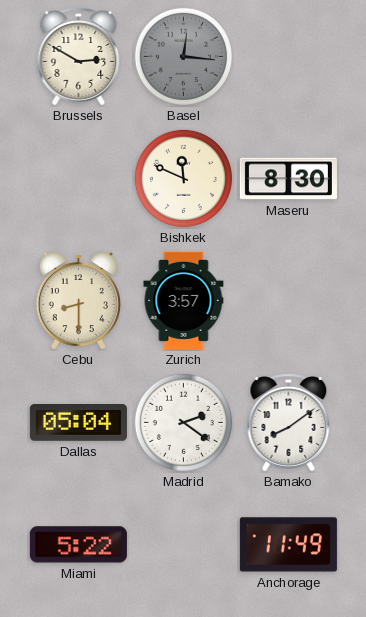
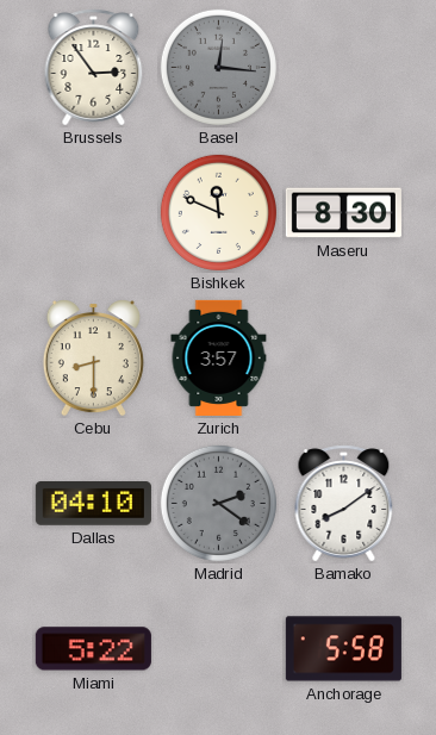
Brussels: 2:50 -> 2:54
Dallas: 05:04 -> 04:10
Madrid dial: white -> grey
Anchorage: 11:49 -> 5:58
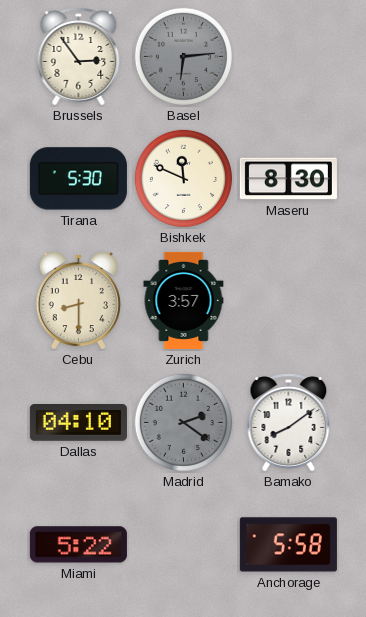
Basel: 12:16 -> 6:14
Tirana: none -> 5:30
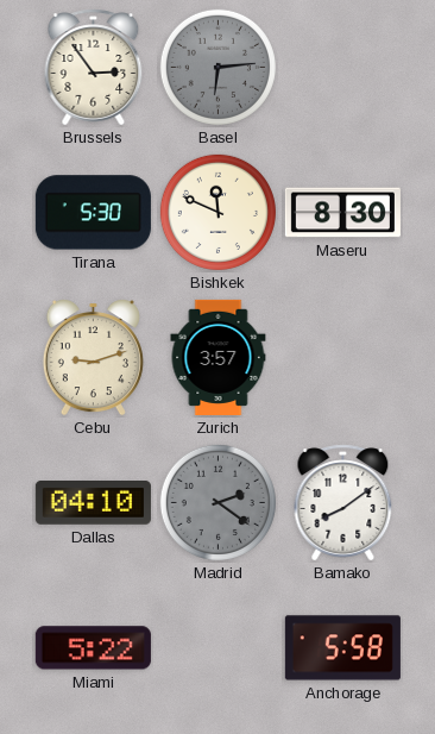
Cebu: 8:30 -> 9:12
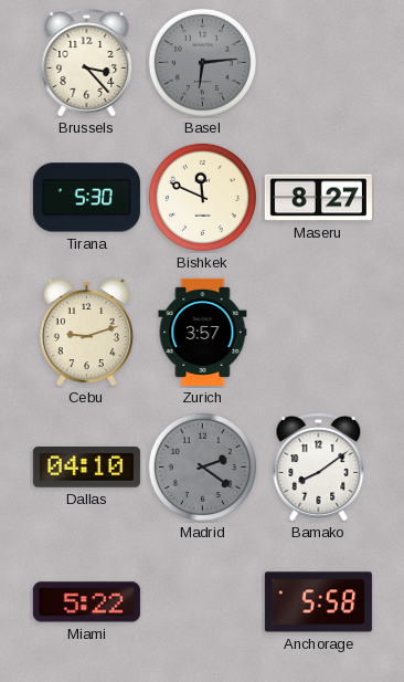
Brussels: 2:54 -> 3:23
Maseru: 8:30 -> 8:27
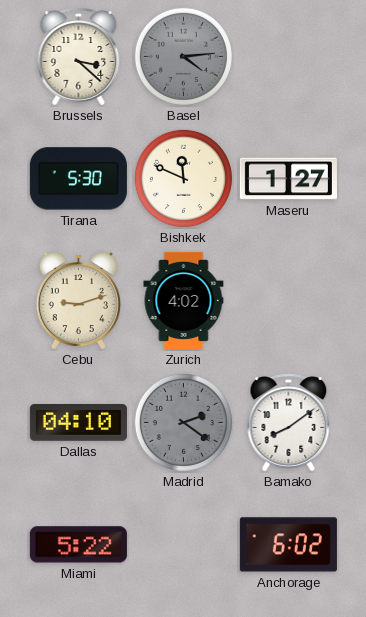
Brussels: 3:23 -> 3:22
Basel: 6:14 -> 4:14
Maseru: 8:27 -> 1:27
Zurich: 3:57 -> 4:02
Anchorage: 5:58 -> 6:02
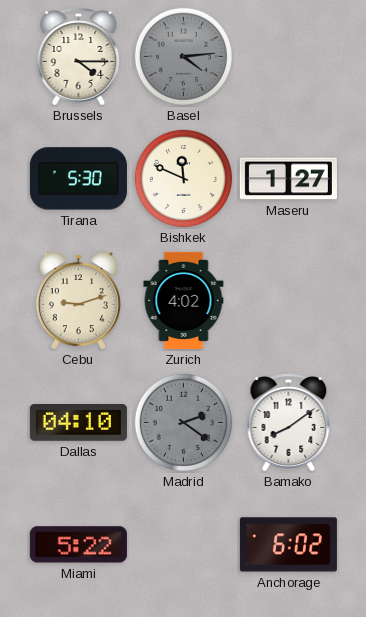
Brussels: 3:22 -> 4:15
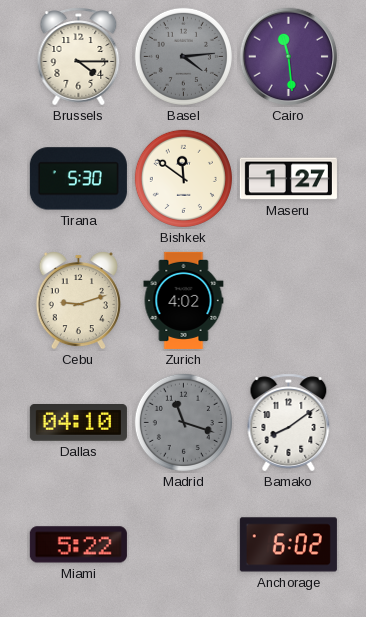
Cairo: none -> 11:29
Bishkek: 11:49 -> 11:51
Madrid: 2:21 -> 11:18
